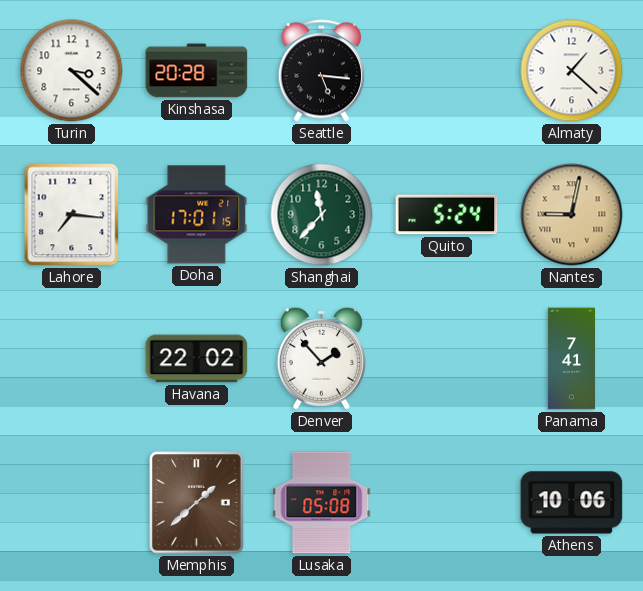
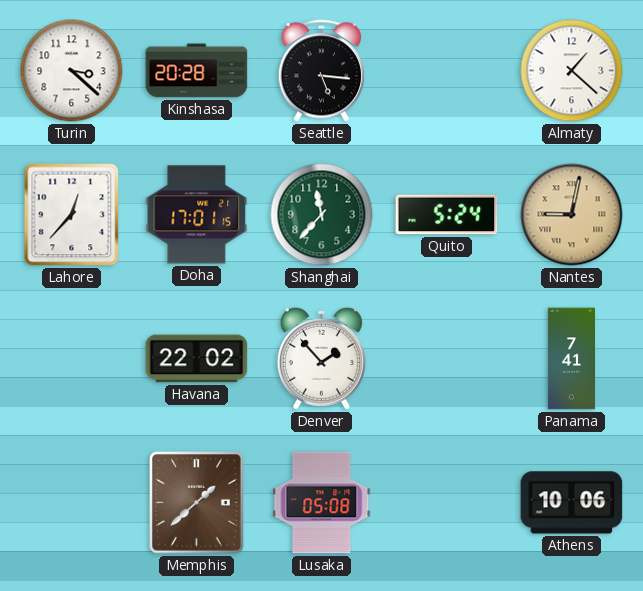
Lahore: 7:16 -> 12:37
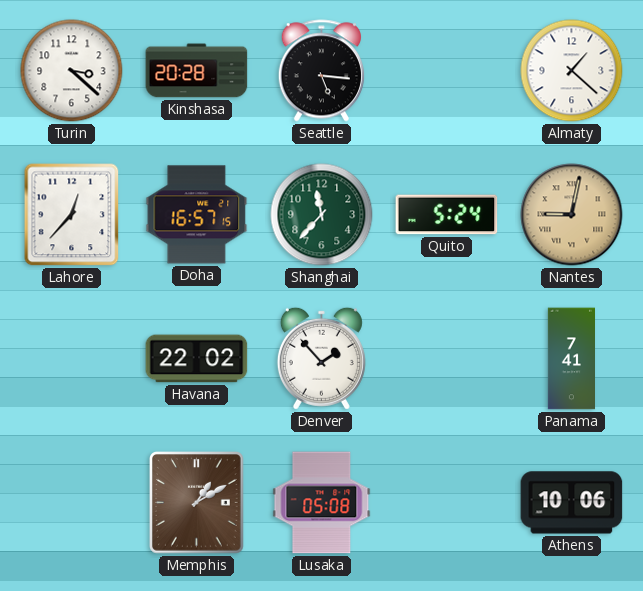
Doha: 17:01 -> 16:57
Memphis: 1:38 -> 1:10
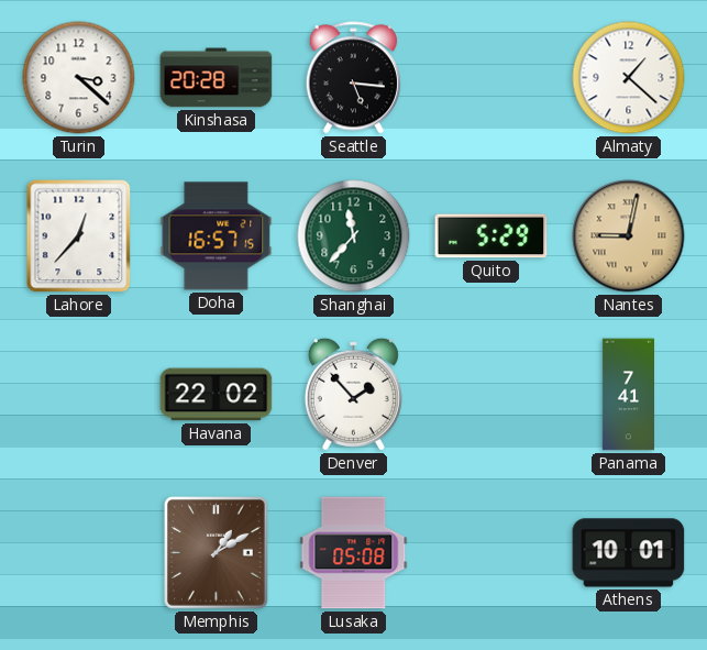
Quito: 5:24 -> 5:29
Athens: 10:06 -> 10:01
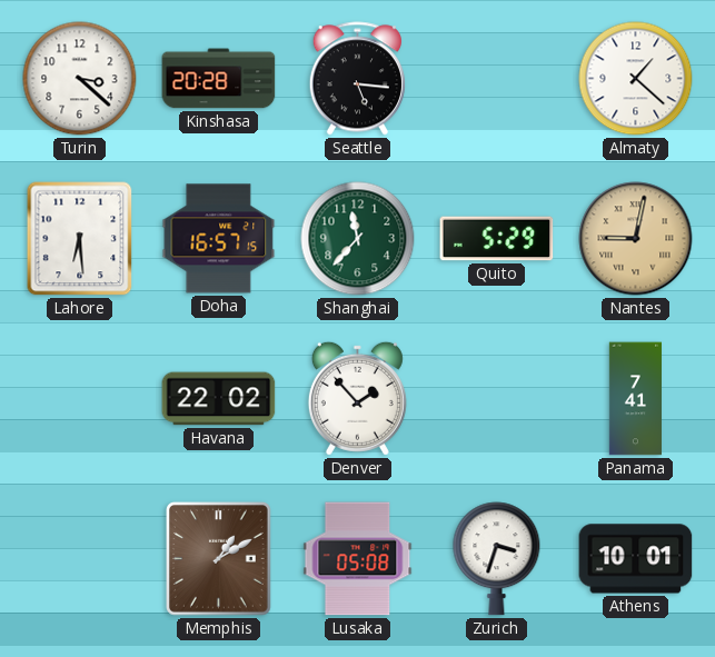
Lahore: 12:37 -> 6:29
Zurich: none -> 3:33
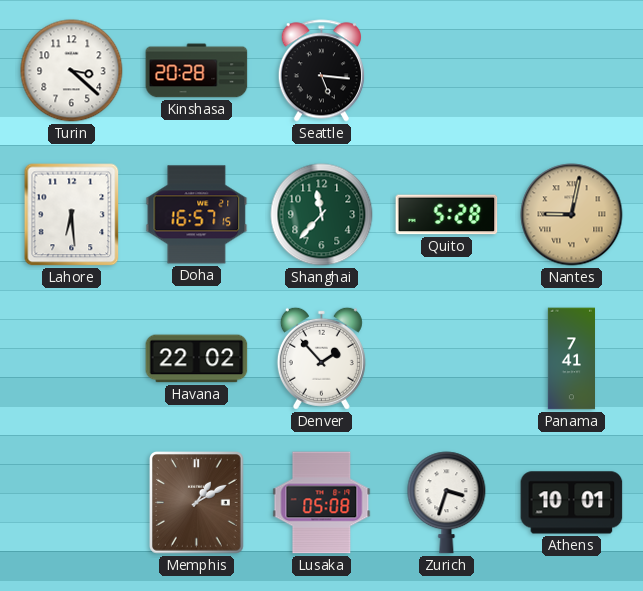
Almaty: 1:22 -> none
Quito: 5:29 -> 5:28
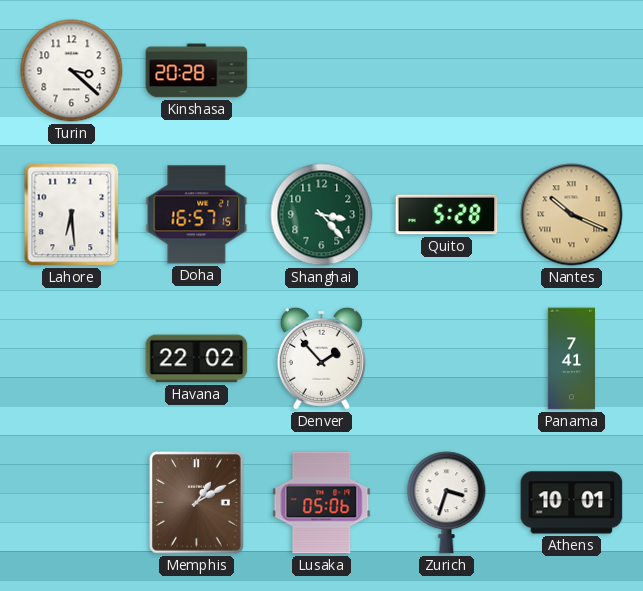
Seattle: 5:16 -> none
Shanghai: 11:37 -> 3:23
Nantes: 9:02 -> 10:19
Lusaka: 05:08 -> 05:06
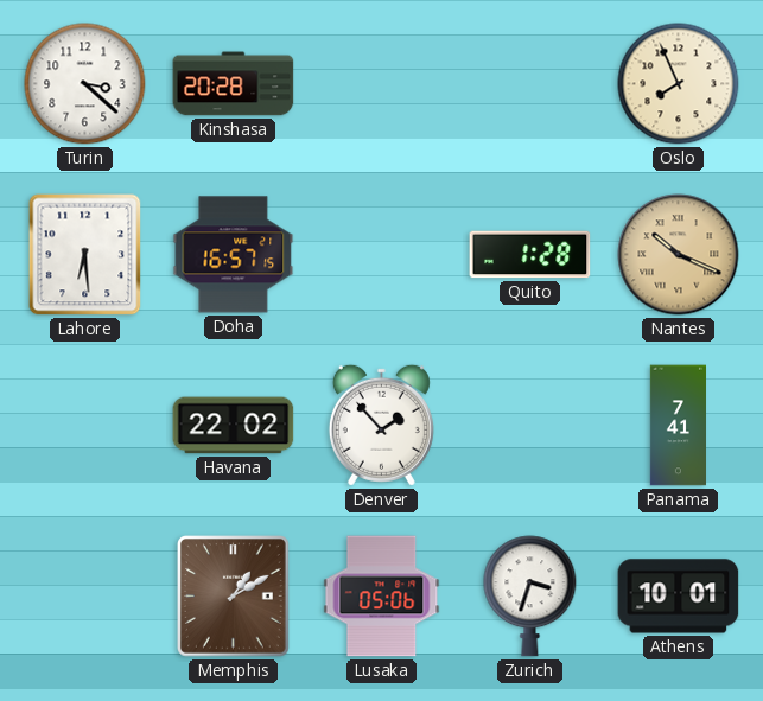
Oslo: none -> 7:56
Shanghai: 3:23 -> none
Quito: 5:28 -> 1:28
